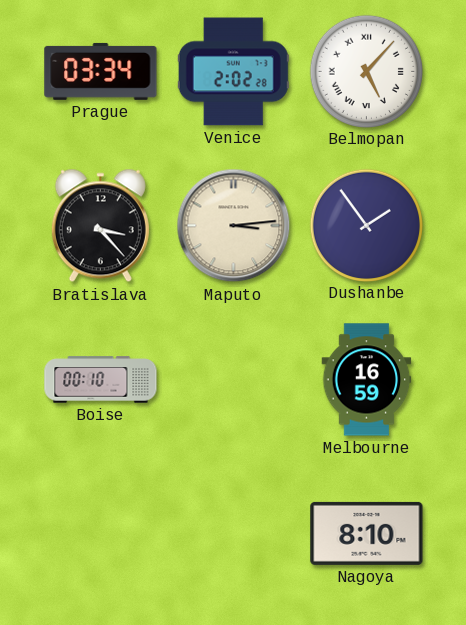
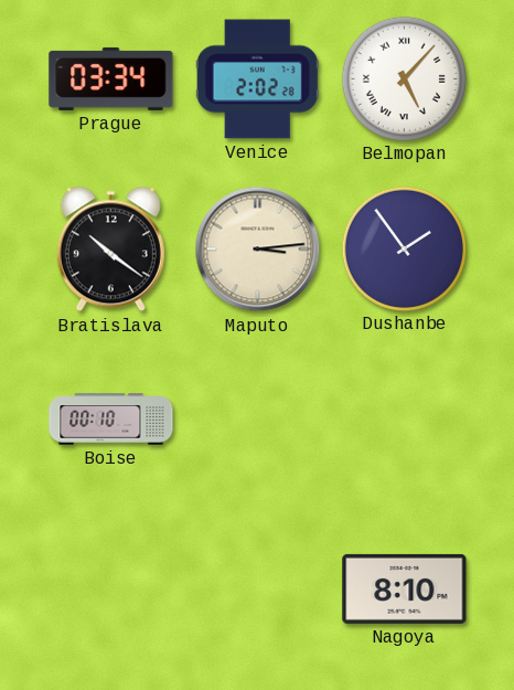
Bratislava: 3:23 -> 10:21
Melbourne: 16:59 -> none
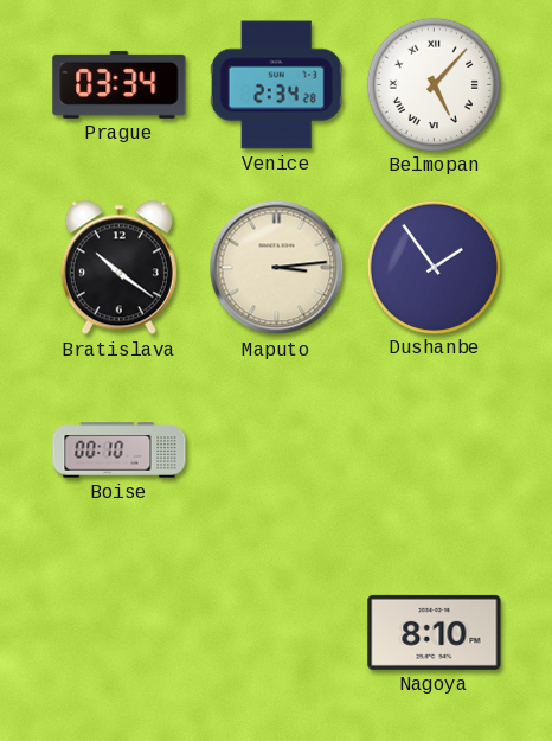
Venice: 2:02 -> 2:34
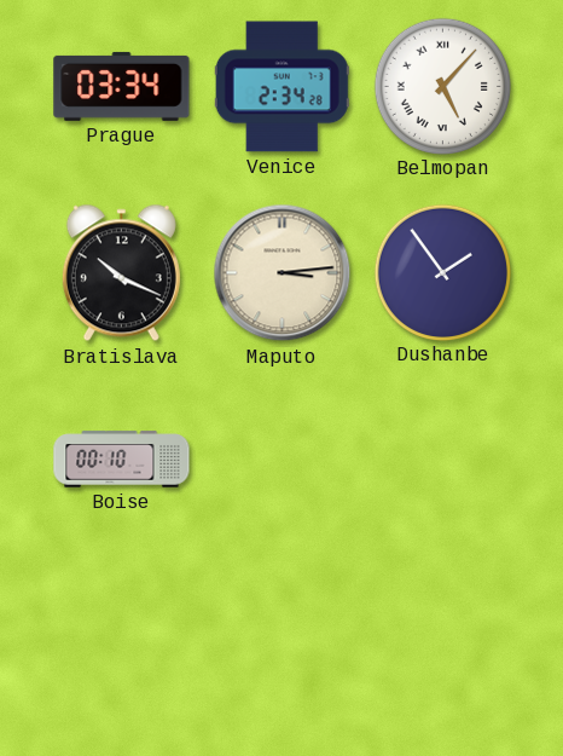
Bratislava: 10:21 -> 10:19
Nagoya: 8:10 -> none
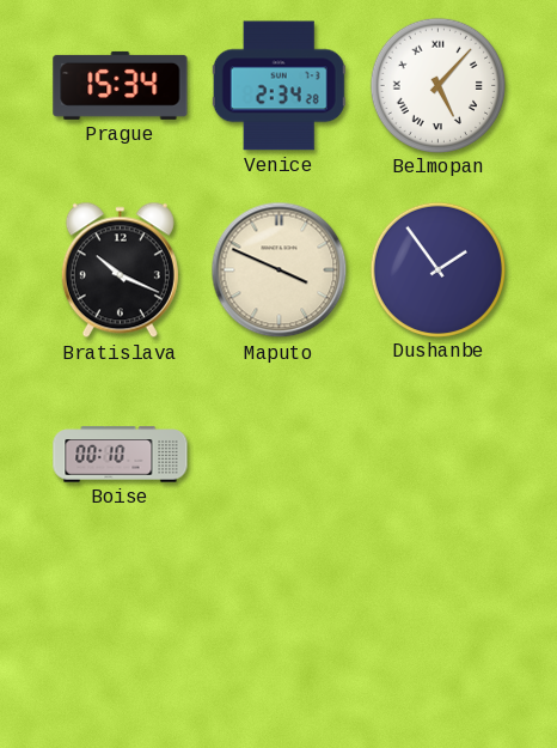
Prague: 03:34 -> 15:34
Maputo: 3:14 -> 3:49
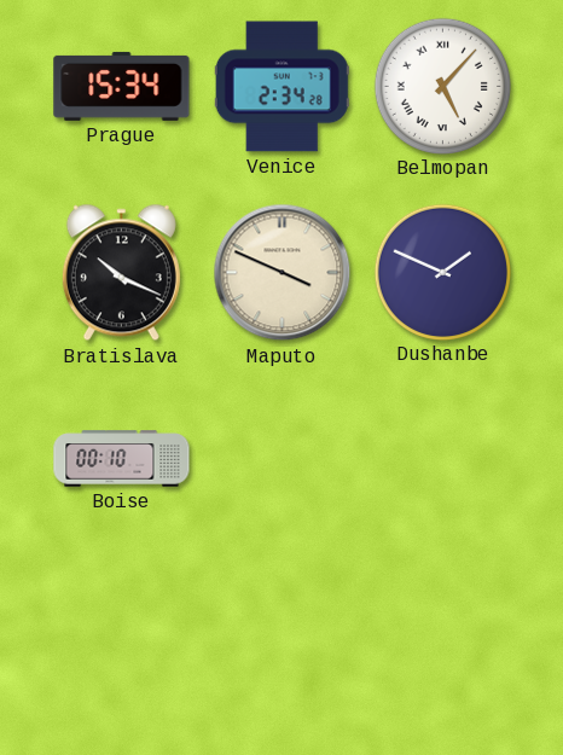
Dushanbe: 1:54 -> 1:49
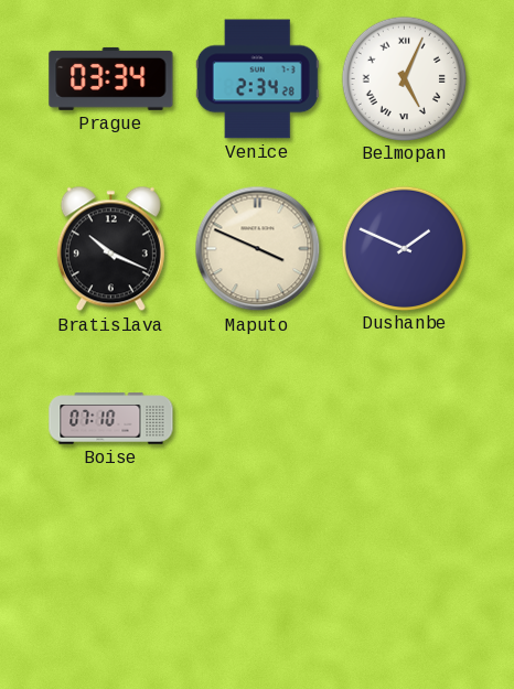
Prague: 15:34 -> 03:34
Belmopan: 5:07 -> 5:04
Boise: 00:10 -> 07:10
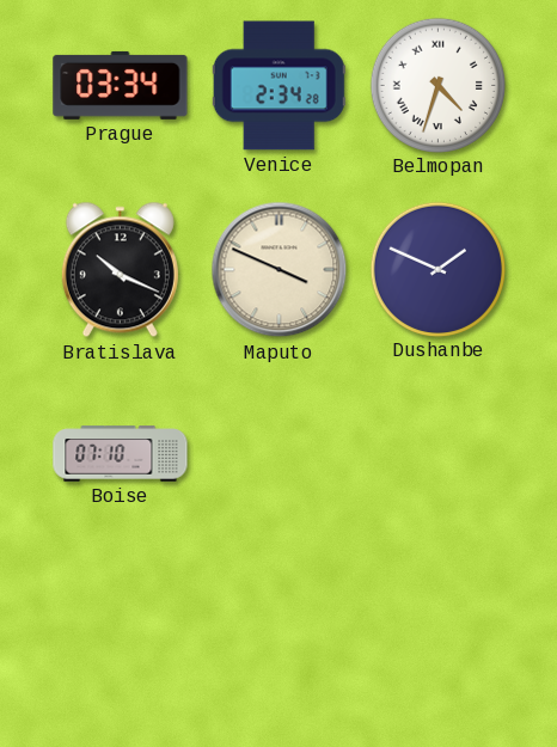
Belmopan: 5:04 -> 4:33
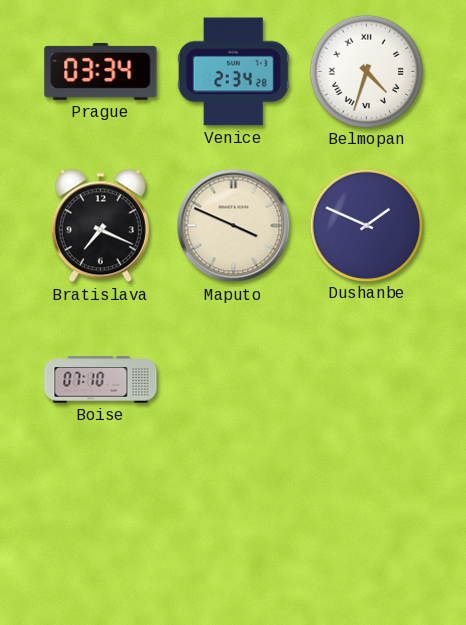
Bratislava: 10:19 -> 7:19
